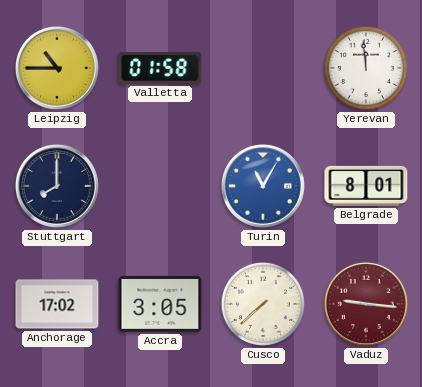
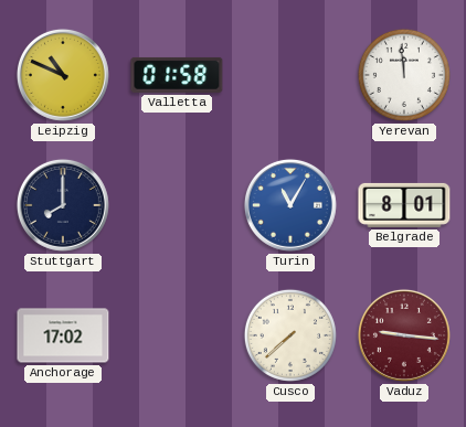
Leipzig: 10:45 -> 10:49
Accra: 3:05 -> none
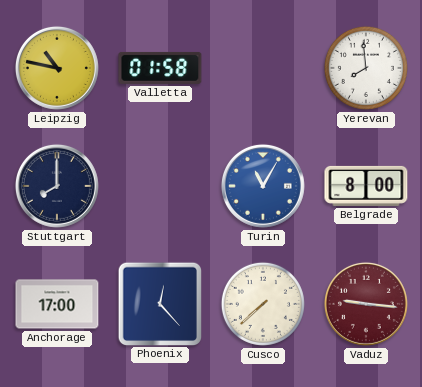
Leipzig: 10:49 -> 10:47
Yerevan: 11:59 -> 7:59
Belgrade: 8:01 -> 8:00
Anchorage: 17:02 -> 17:00
Phoenix: none -> 12:23
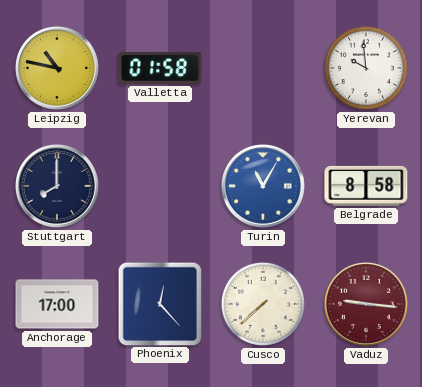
Yerevan: 7:59 -> 9:59
Belgrade: 8:00 -> 8:58
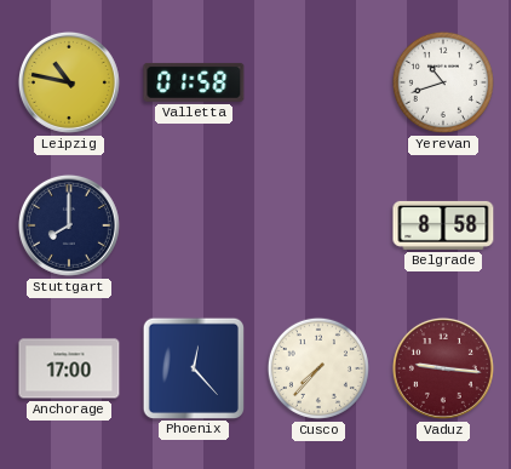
Yerevan: 9:59 -> 10:42
Turin: 11:05 -> none
Cusco: 7:38 -> 7:37
